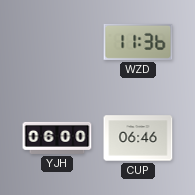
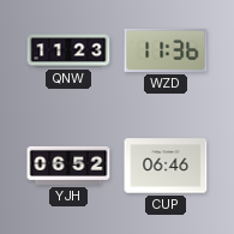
QNW: none -> 11:23
YJH: 06:00 -> 06:52
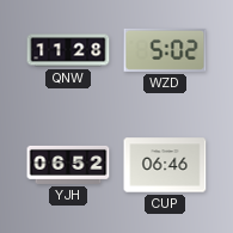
QNW: 11:23 -> 11:28
WZD: 11:36 -> 5:02
